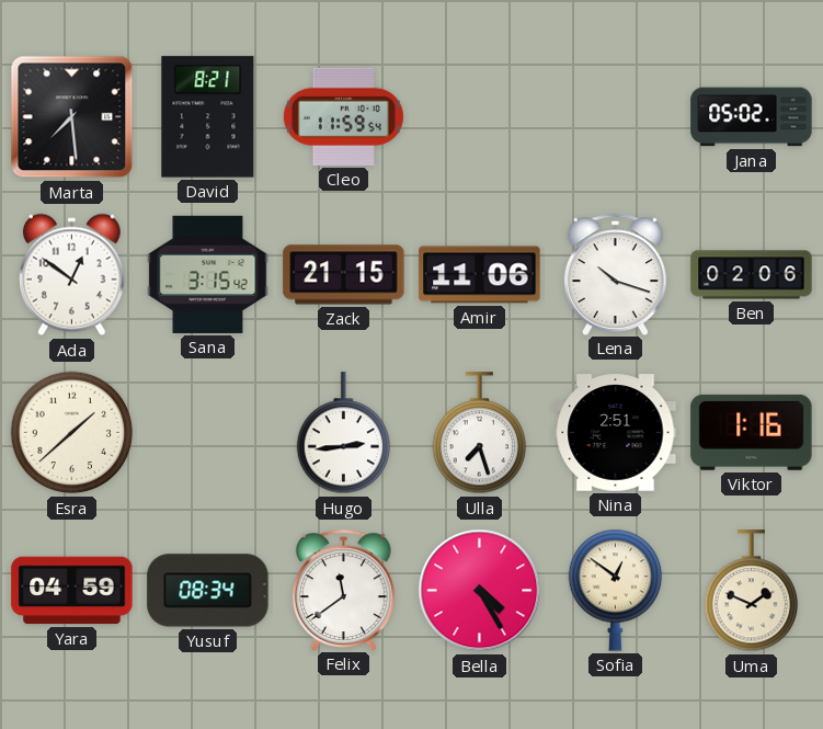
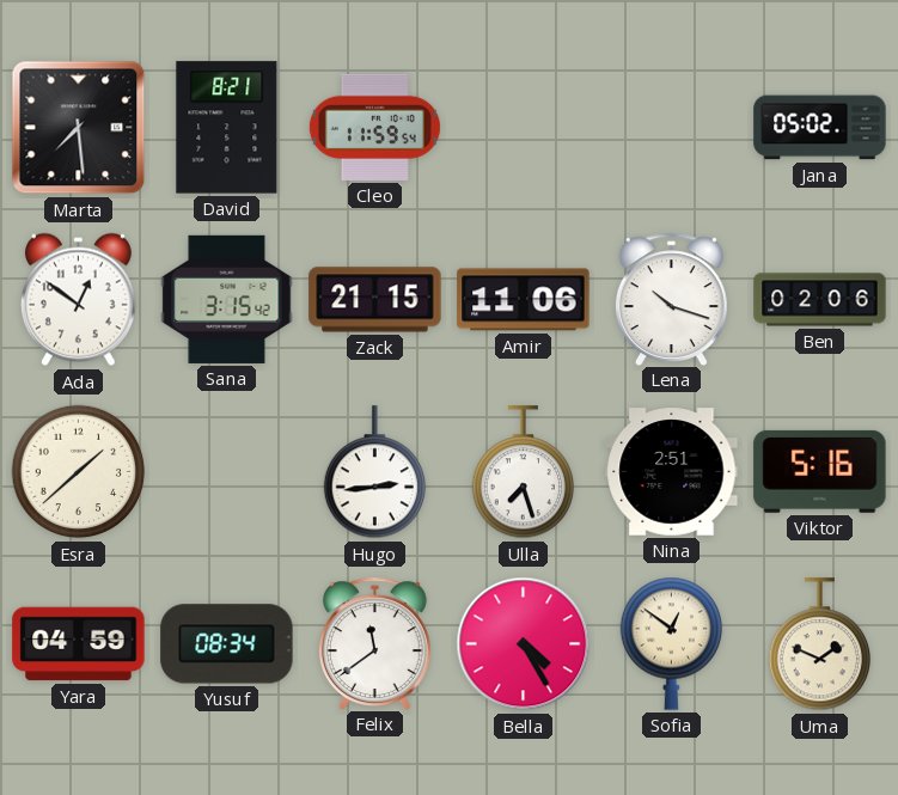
Viktor: 1:16 -> 5:16
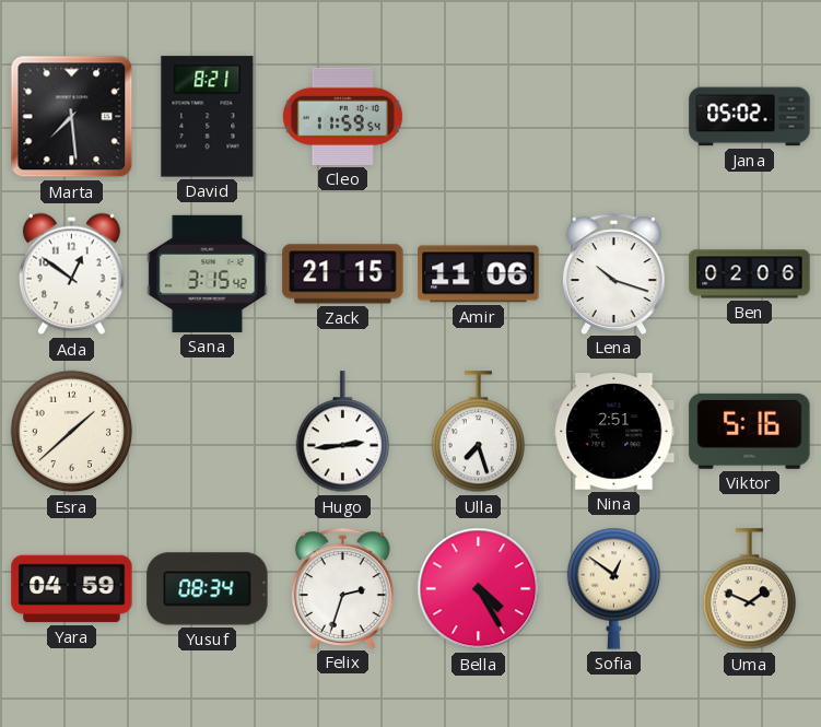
Felix: 11:39 -> 2:33
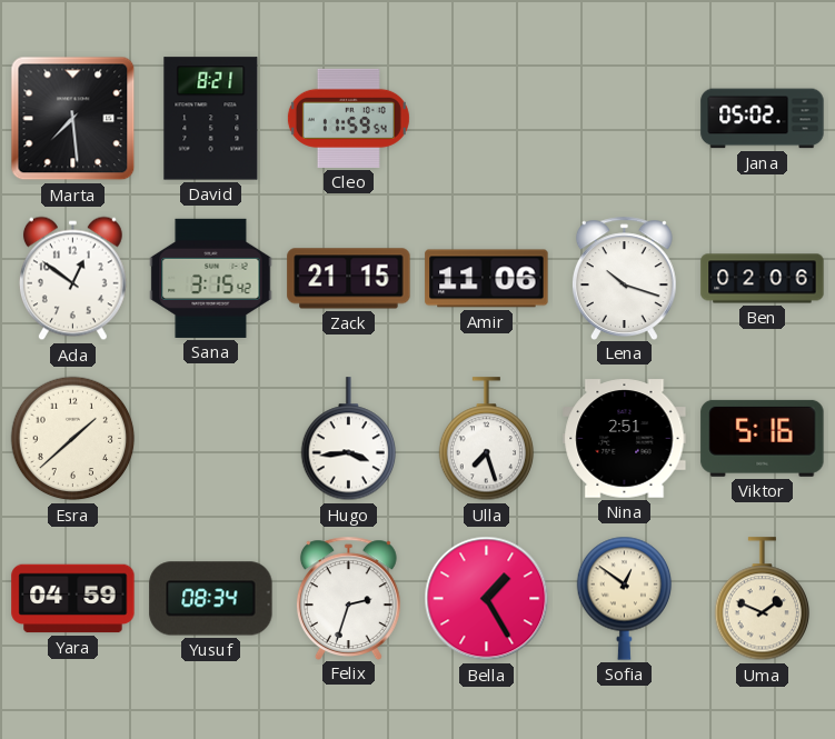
Hugo: 2:44 -> 3:44
Bella: 4:25 -> 1:25
